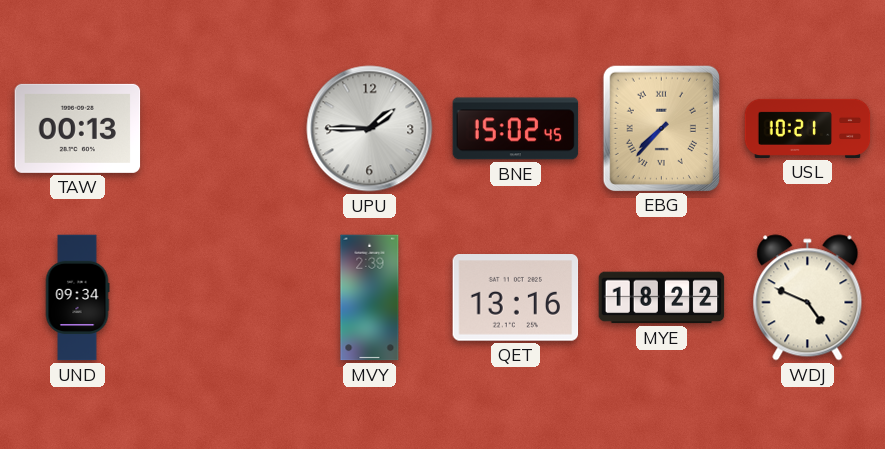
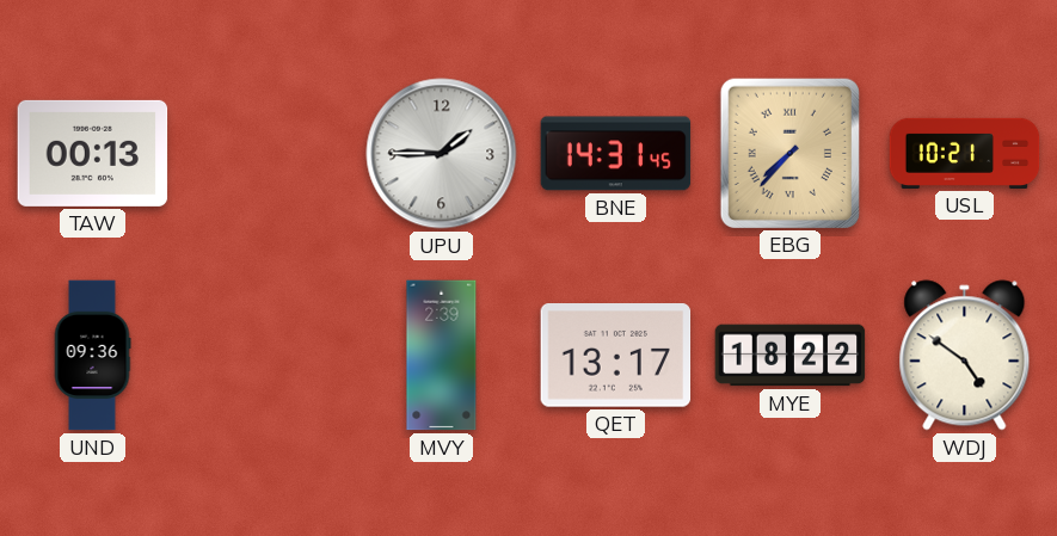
BNE: 15:02 -> 14:31
UND: 09:34 -> 09:36
QET: 13:16 -> 13:17
WDJ: 4:49 -> 4:51
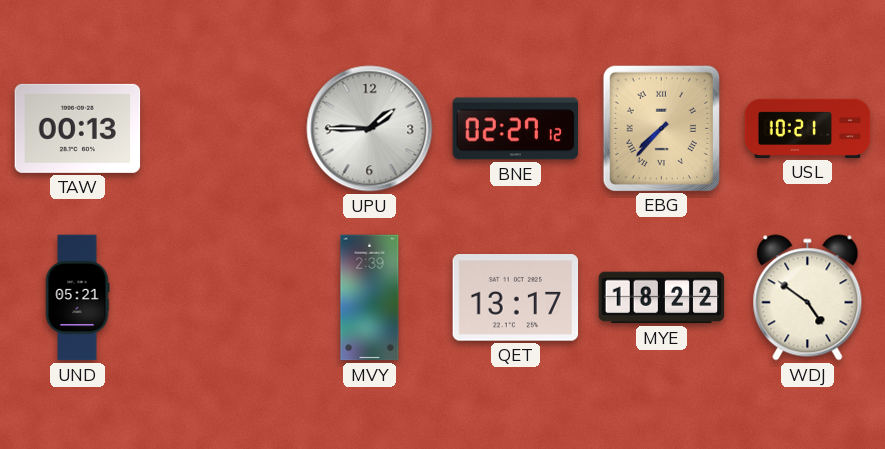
BNE: 14:31 -> 02:27
UND: 09:36 -> 05:21
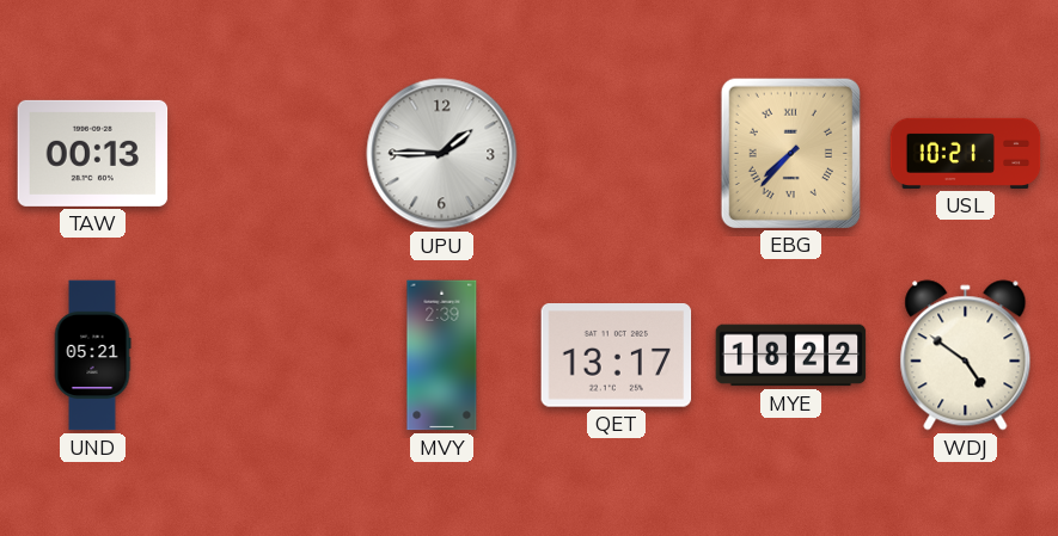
BNE: 02:27 -> none
